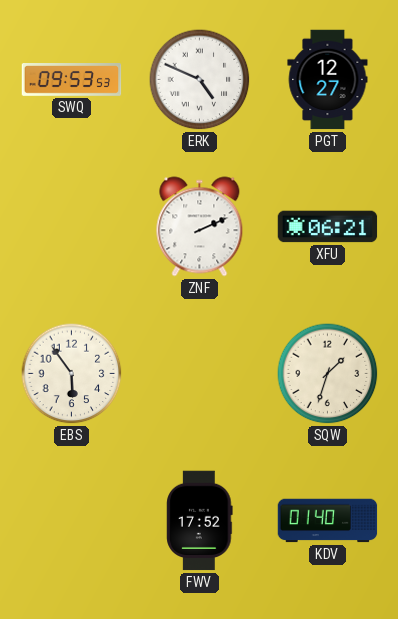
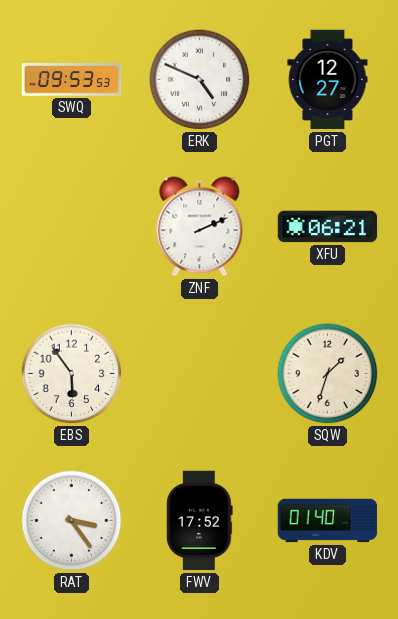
RAT: none -> 3:24
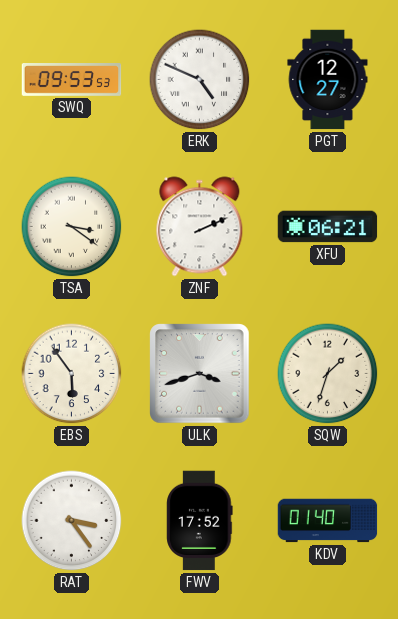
TSA: none -> 3:21
ULK: none -> 3:42
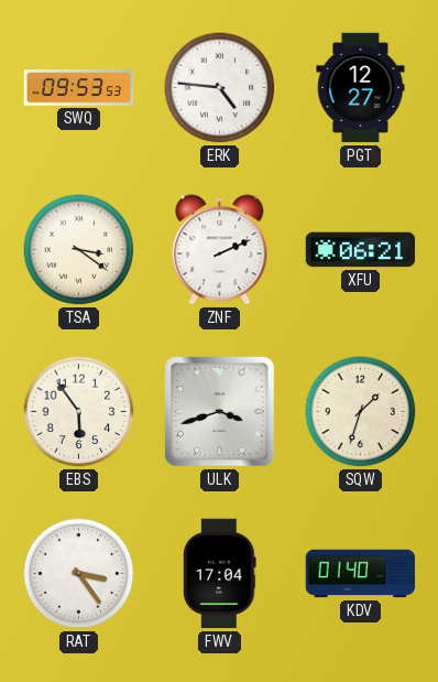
ERK: 4:49 -> 4:46
FWV: 17:52 -> 17:04
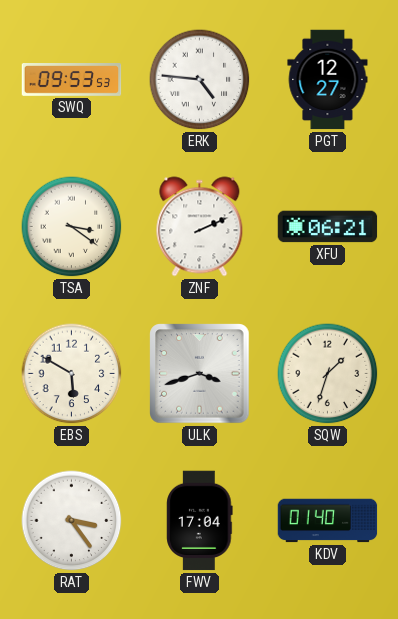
EBS: 5:54 -> 5:50
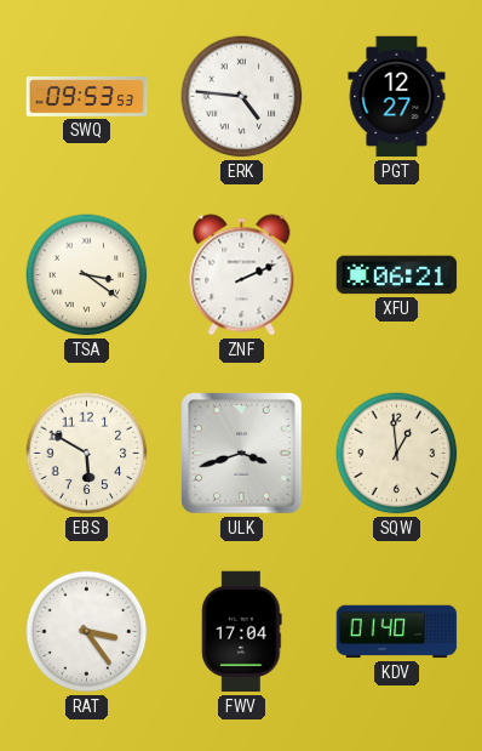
SQW: 1:33 -> 12:59
